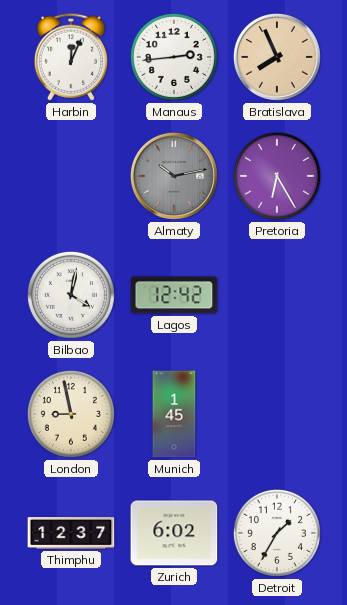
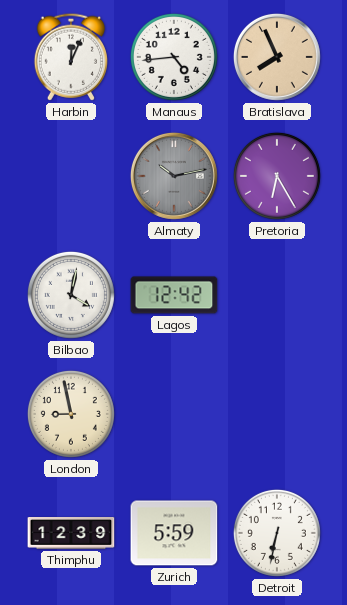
Manaus: 2:44 -> 4:44
Munich: 1:45 -> none
Thimphu: 12:37 -> 12:39
Zurich: 6:02 -> 5:59
Detroit: 1:35 -> 6:32
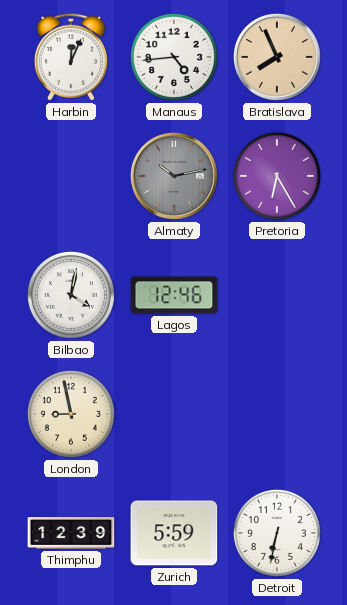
Lagos: 12:42 -> 12:46
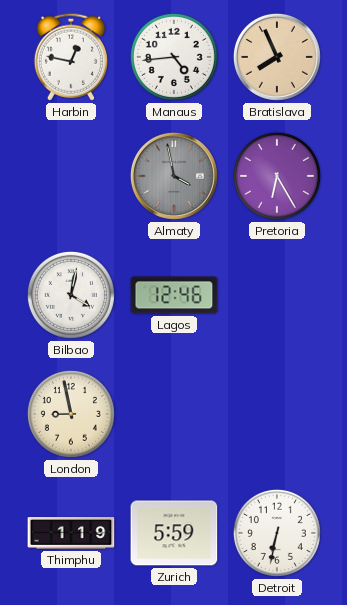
Harbin: 12:04 -> 12:47
Almaty: 10:13 -> 3:58
Thimphu: 12:39 -> 1:19
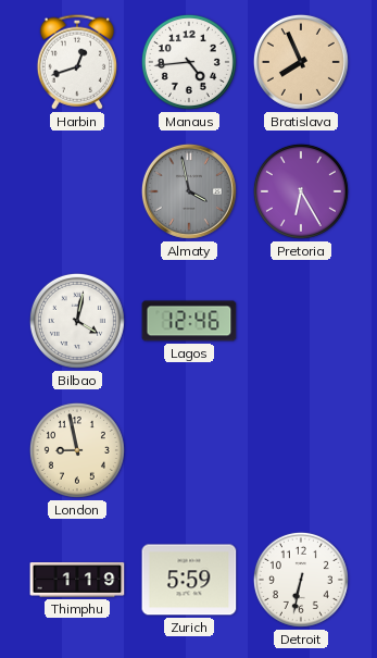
Harbin: 12:47 -> 12:42
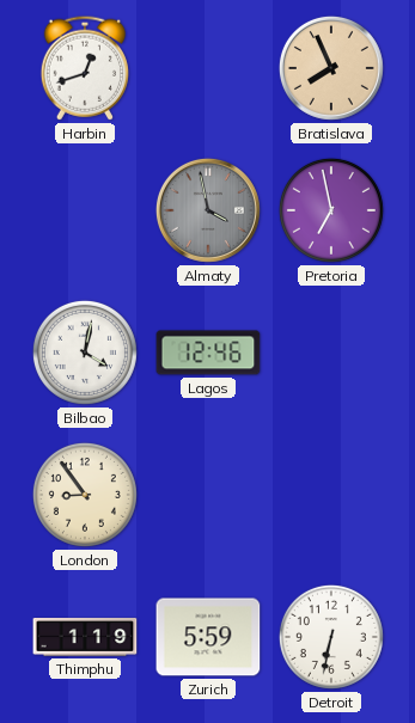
Manaus: 4:44 -> none
Pretoria: 6:25 -> 6:58
London: 8:58 -> 8:54
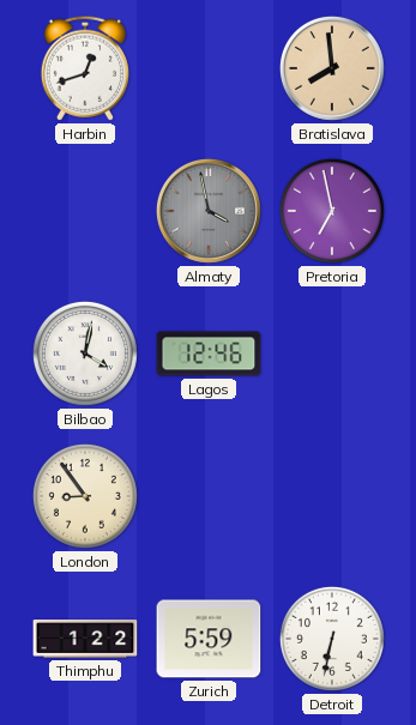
Bratislava: 7:56 -> 7:59
Thimphu: 1:19 -> 1:22
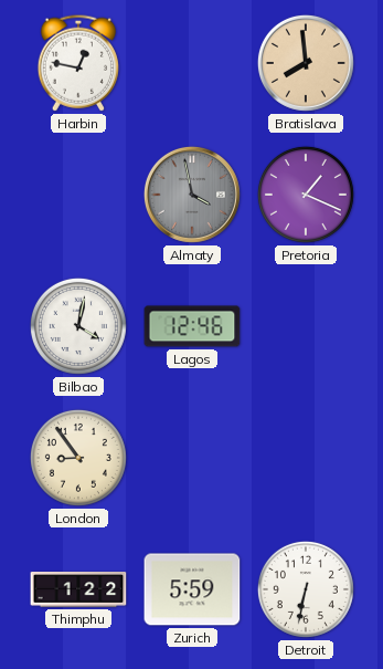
Harbin: 12:42 -> 12:47
Pretoria: 6:58 -> 1:19
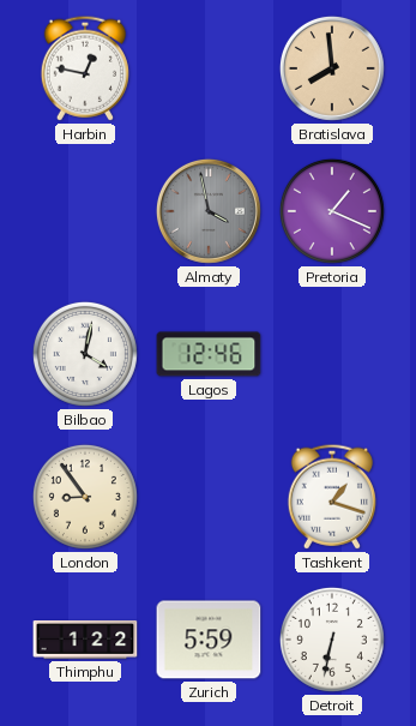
Tashkent: none -> 1:18
